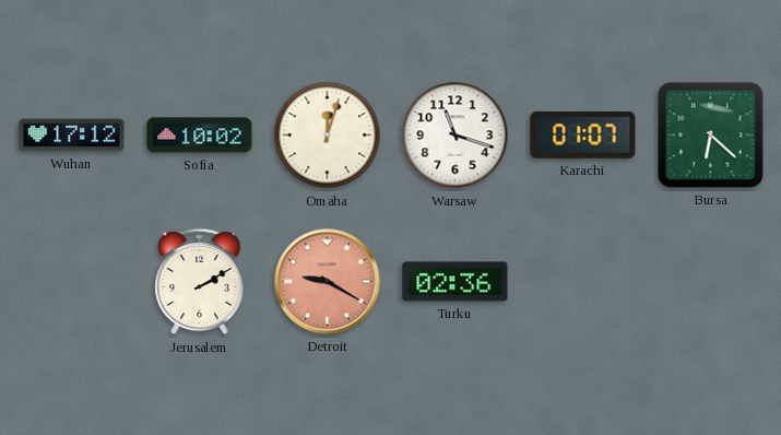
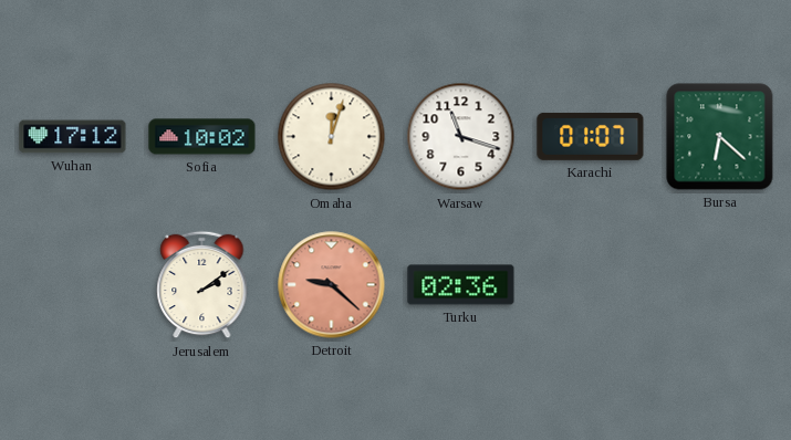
Jerusalem: 2:10 -> 2:09
Detroit: 9:20 -> 9:22
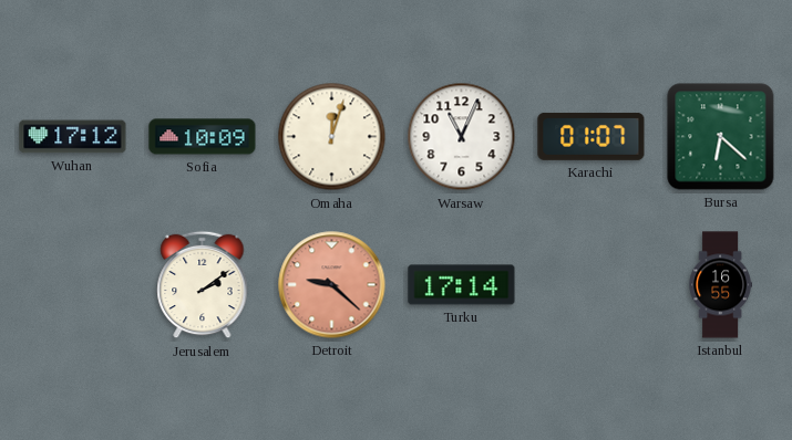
Sofia: 10:02 -> 10:09
Warsaw: 11:18 -> 11:04
Turku: 02:36 -> 17:14
Istanbul: none -> 16:55
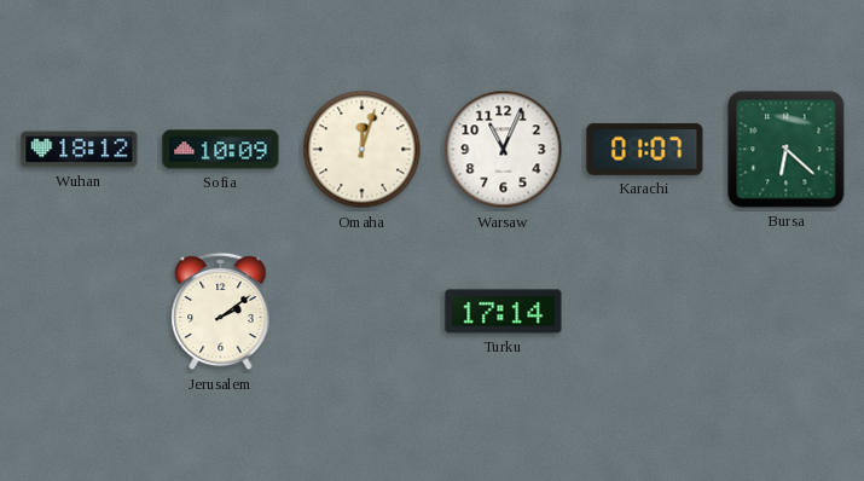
Wuhan: 17:12 -> 18:12
Detroit: 9:22 -> none
Istanbul: 16:55 -> none
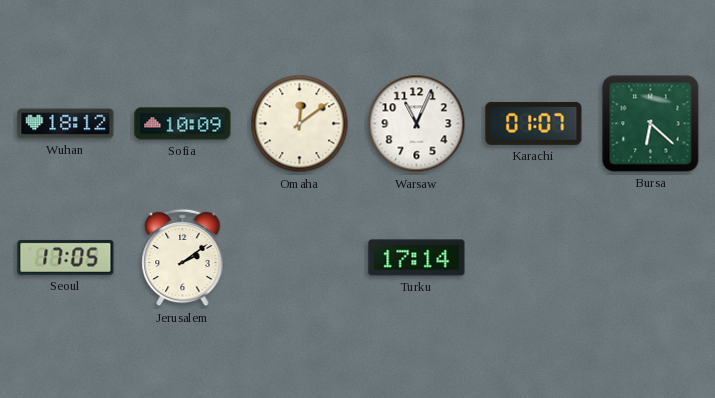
Omaha: 12:03 -> 12:09
Seoul: none -> 17:05
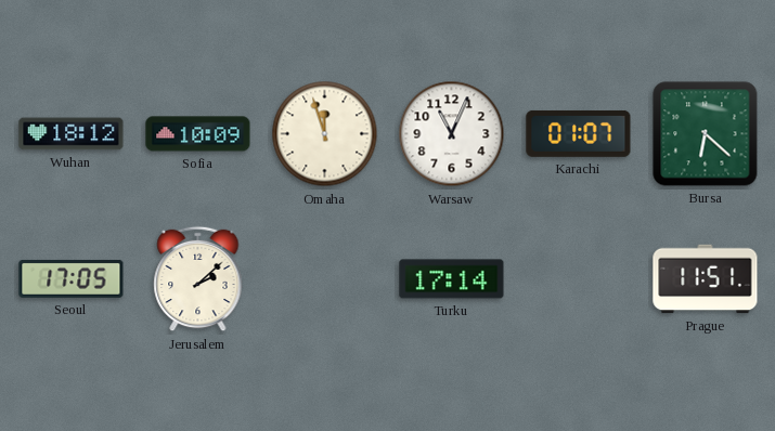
Omaha: 12:09 -> 11:57
Jerusalem: 2:09 -> 2:08
Prague: none -> 11:51
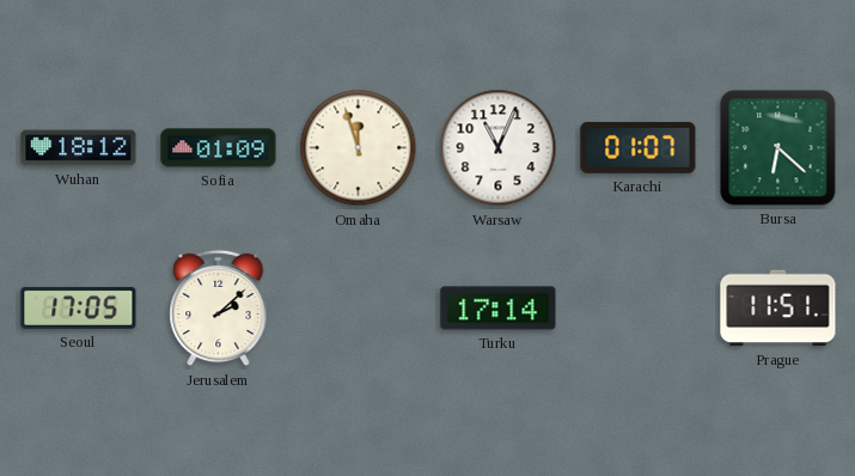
Sofia: 10:09 -> 01:09
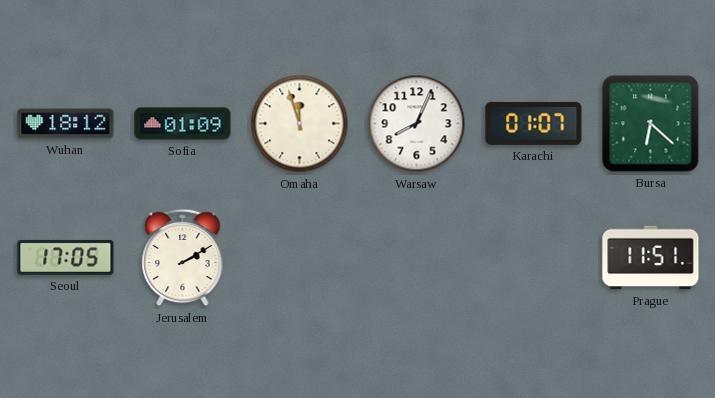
Warsaw: 11:04 -> 8:04
Jerusalem: 2:08 -> 2:10
Turku: 17:14 -> none
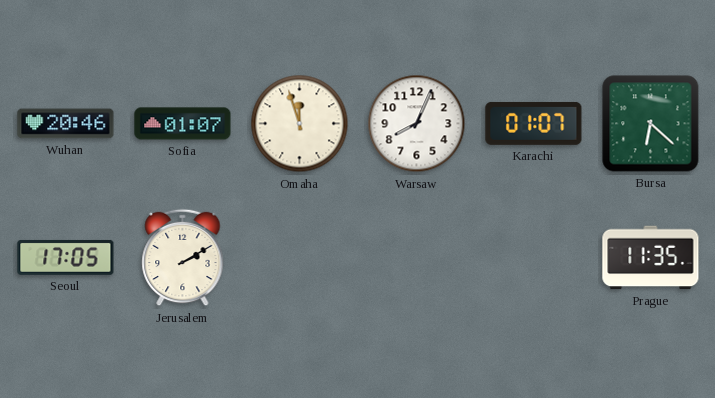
Wuhan: 18:12 -> 20:46
Sofia: 01:09 -> 01:07
Prague: 11:51 -> 11:35
